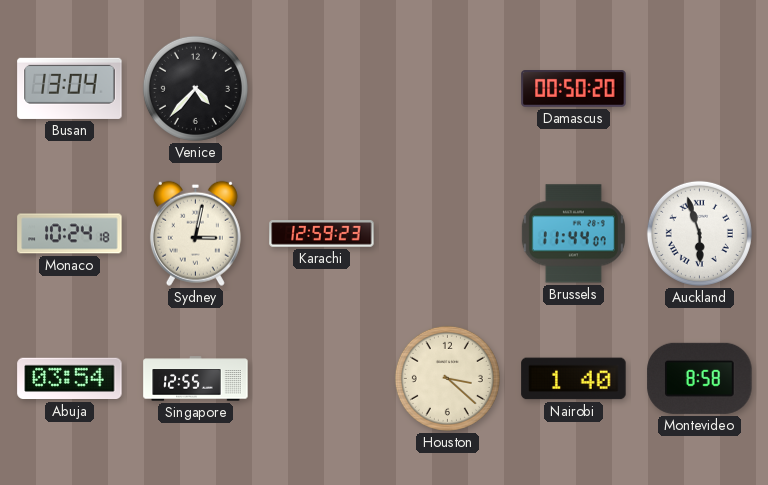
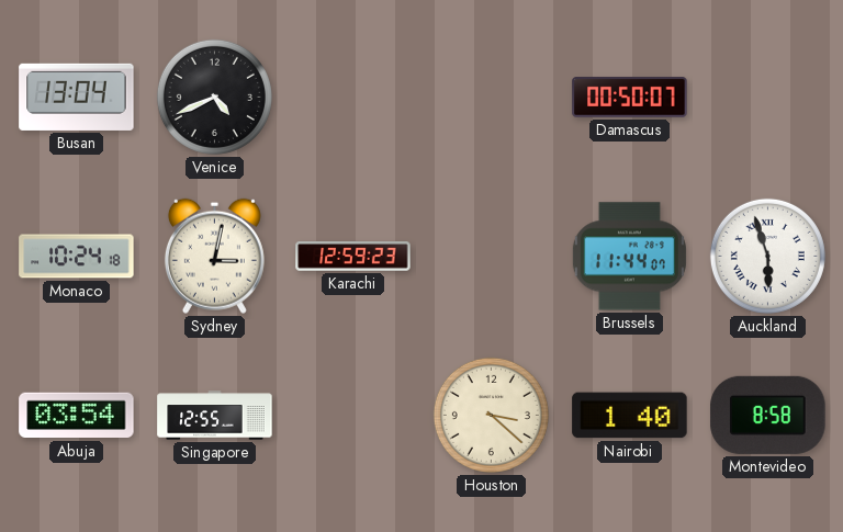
Venice: 4:37 -> 4:41
Damascus: 00:50:20 -> 00:50:07
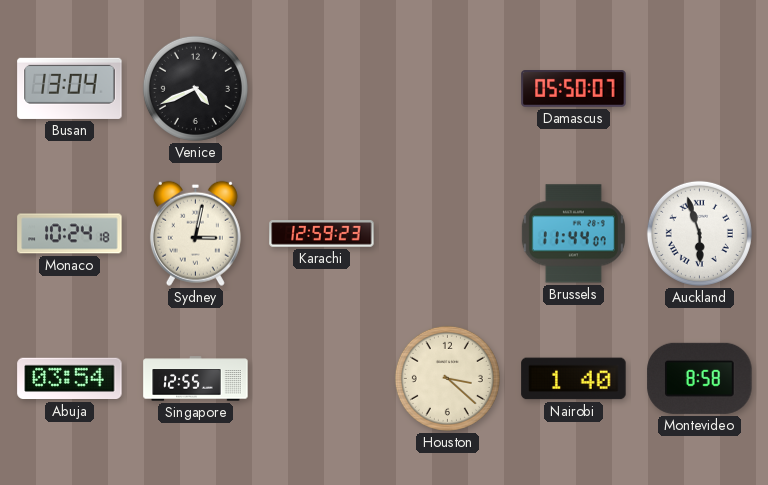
Damascus: 00:50 -> 05:50
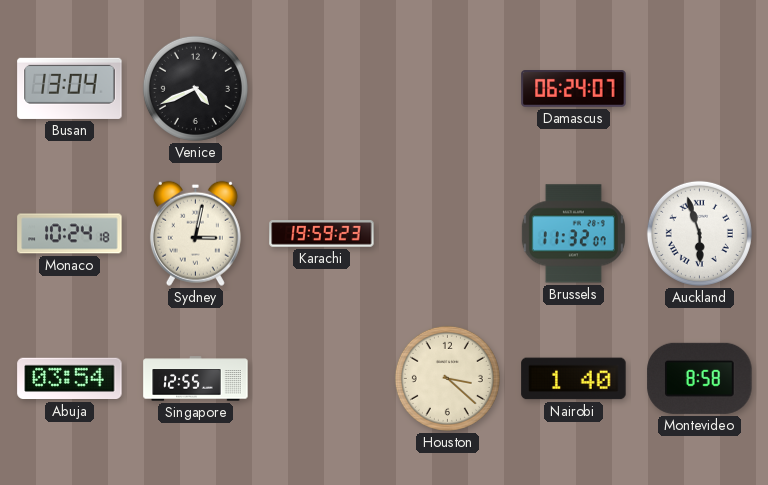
Damascus: 05:50 -> 06:24
Karachi: 12:59 -> 19:59
Brussels: 11:44 -> 11:32
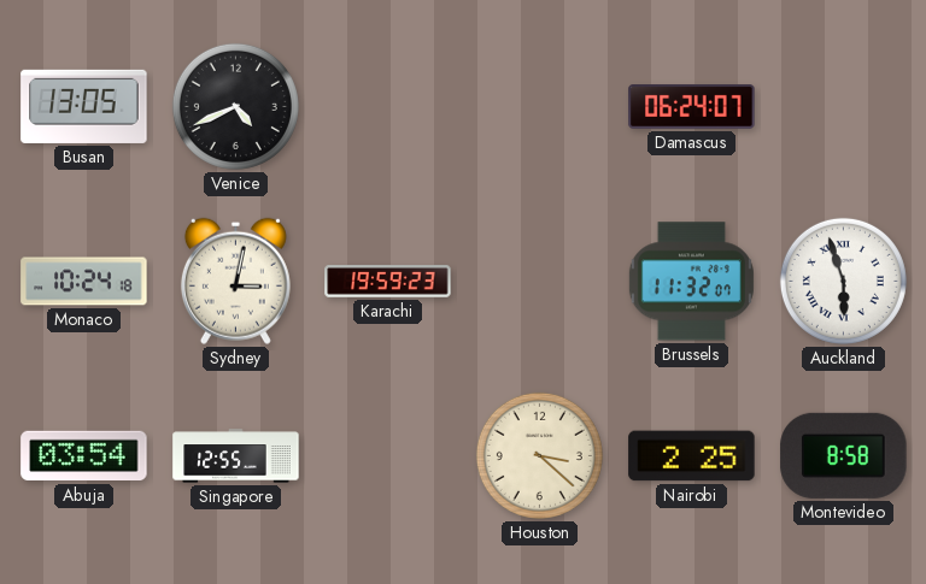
Busan: 13:04 -> 13:05
Nairobi: 1:40 -> 2:25
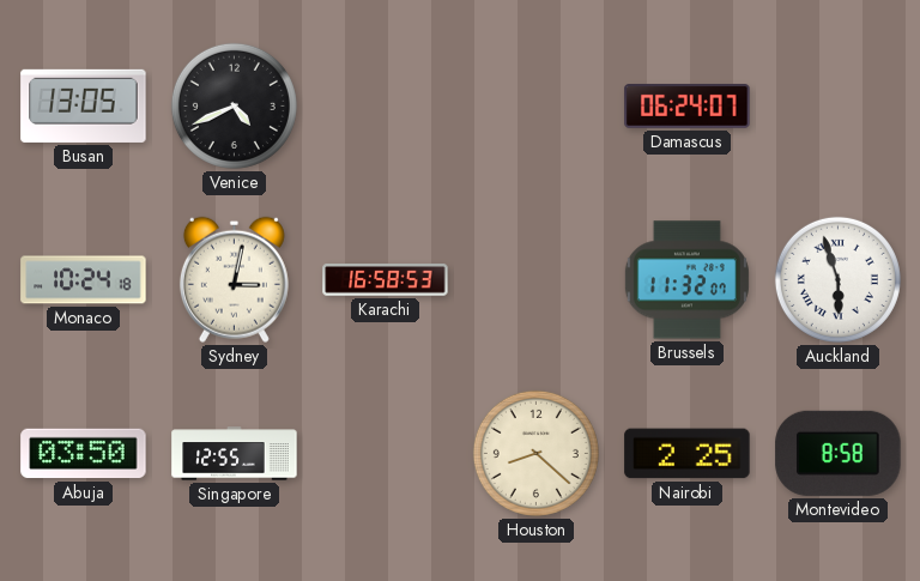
Karachi: 19:59 -> 16:58
Abuja: 03:54 -> 03:50
Houston: 3:22 -> 8:22
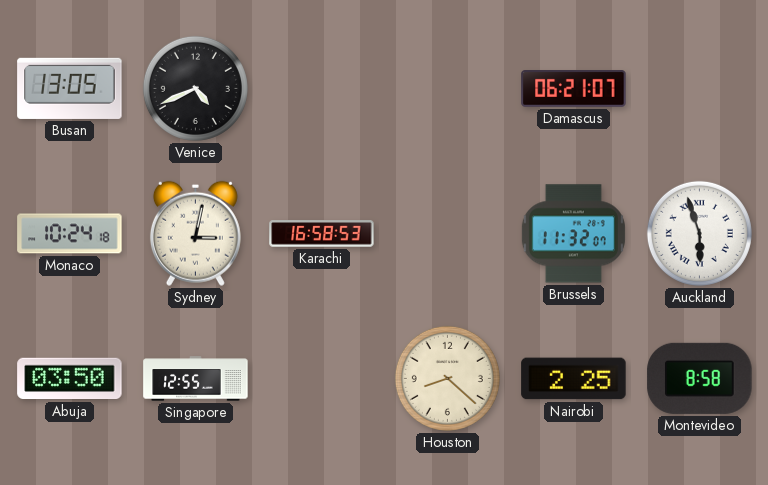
Damascus: 06:24 -> 06:21
